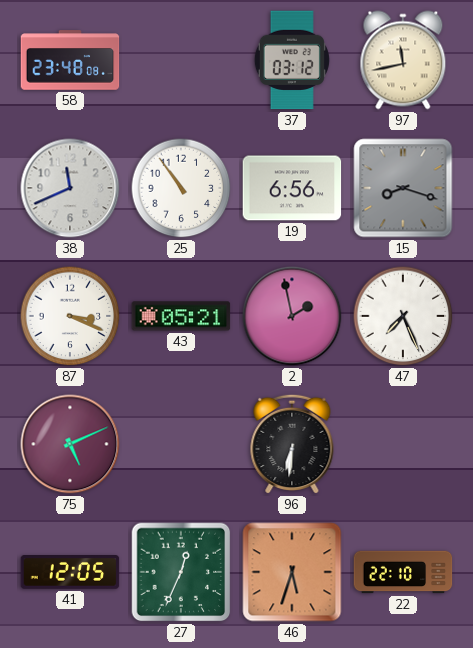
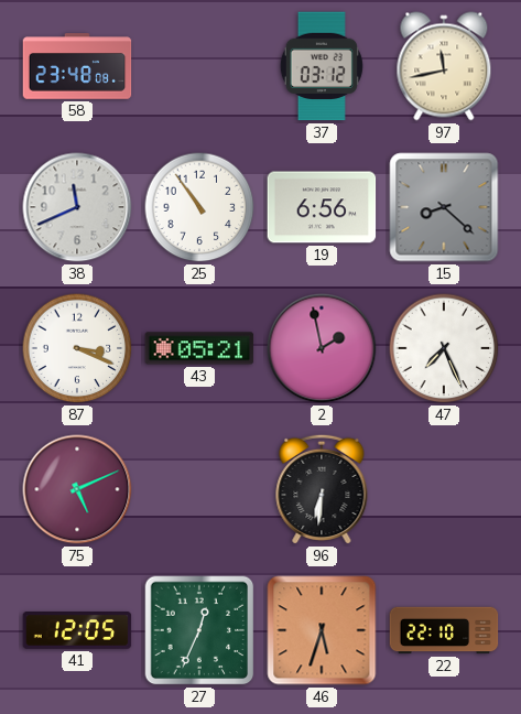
15: 8:18 -> 8:22
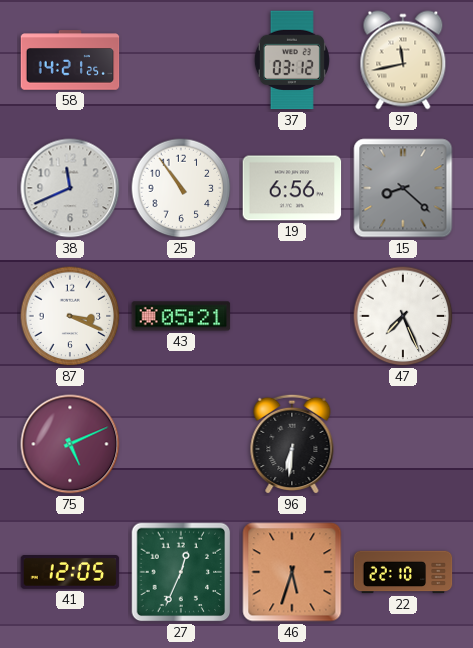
58: 23:48 -> 14:21
2: 1:58 -> none
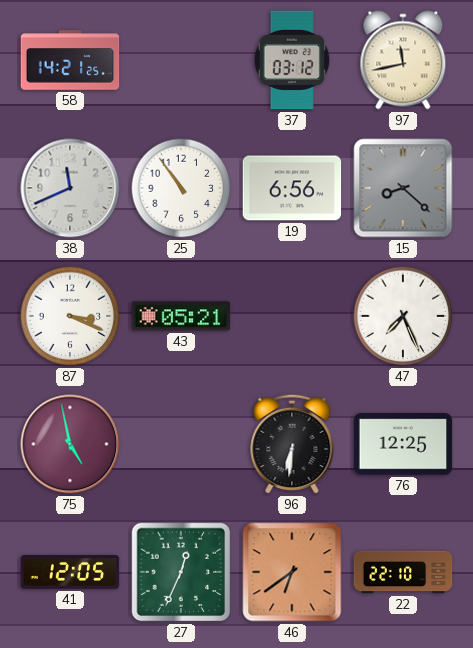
75: 5:11 -> 4:58
76: none -> 12:25
46: 5:33 -> 6:39
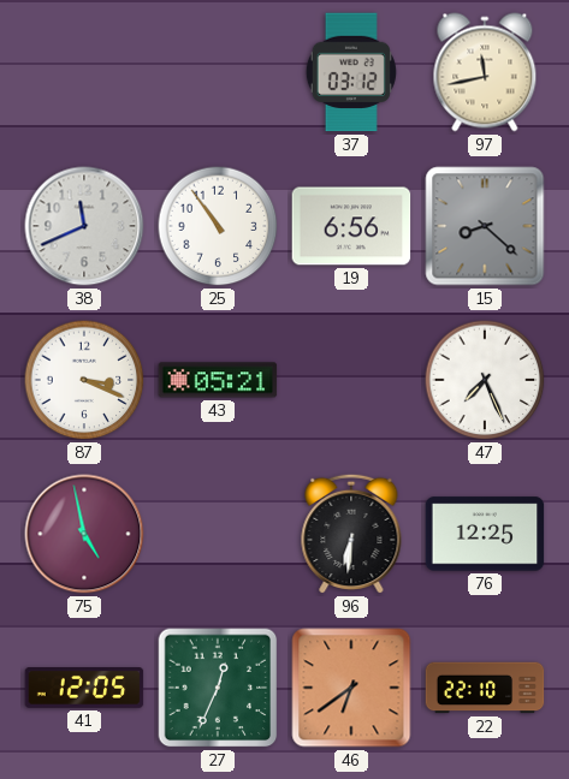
58: 14:21 -> none
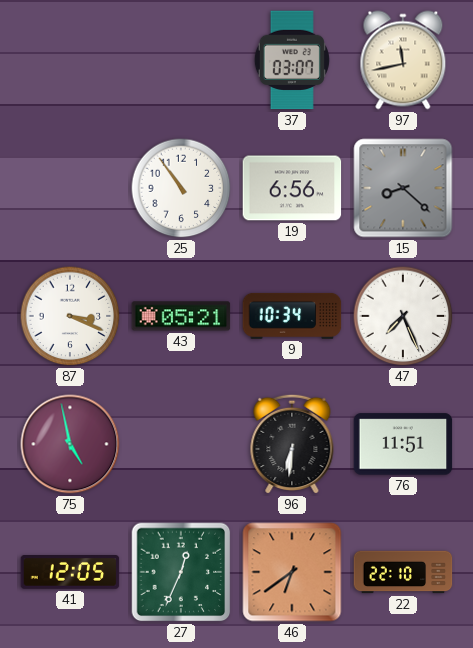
37: 03:12 -> 03:07
38: 11:41 -> none
9: none -> 10:34
76: 12:25 -> 11:51
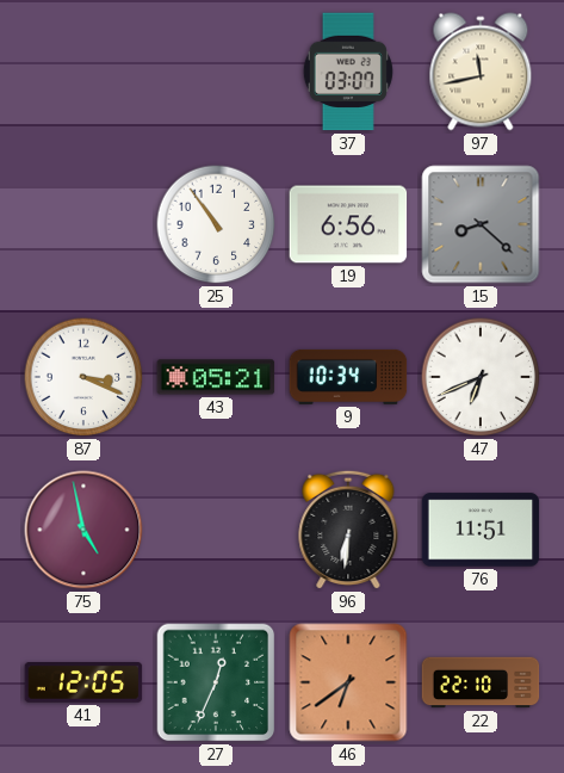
47: 7:26 -> 6:41
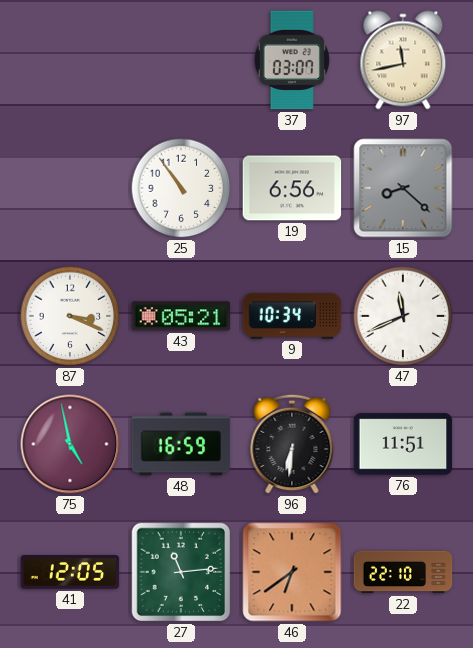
47: 6:41 -> 11:41
48: none -> 16:59
27: 12:34 -> 11:14
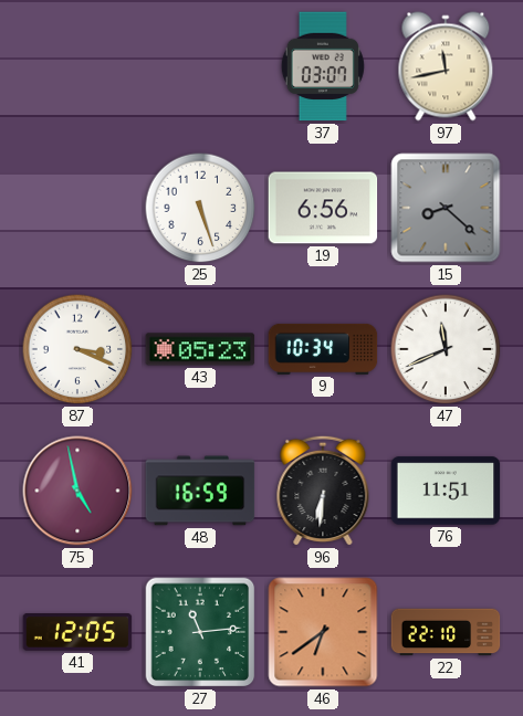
25: 10:54 -> 5:27
43: 05:21 -> 05:23
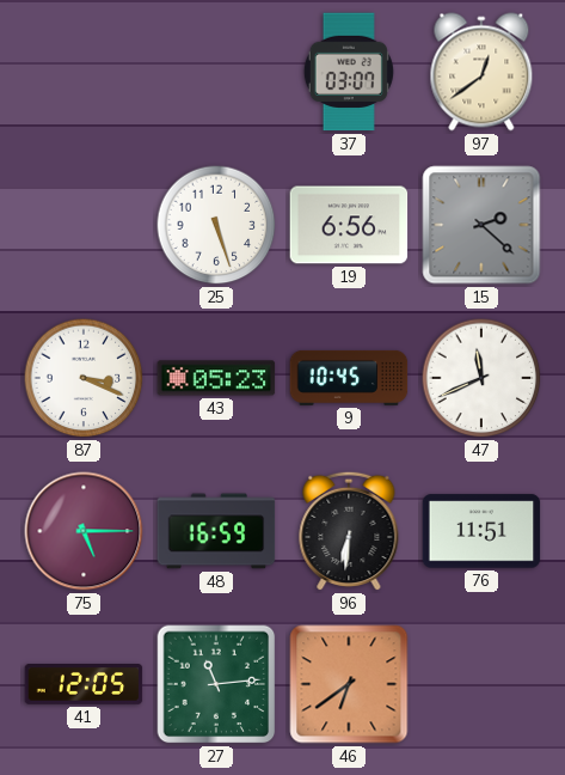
97: 11:43 -> 12:39
15: 8:22 -> 2:22
9: 10:34 -> 10:45
75: 4:58 -> 5:15
22: 22:10 -> none
